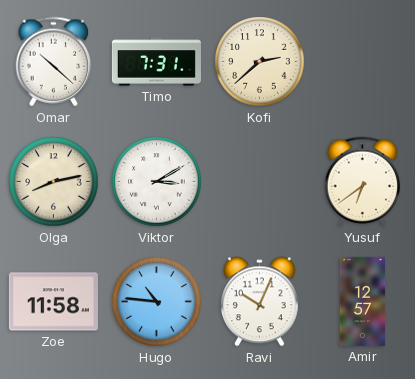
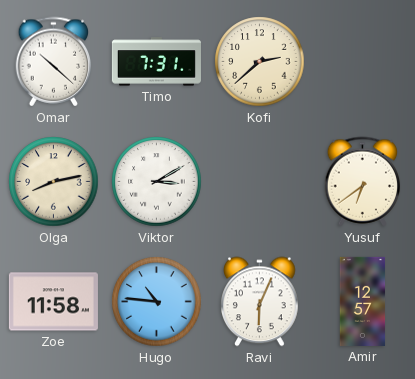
Ravi: 10:04 -> 6:04
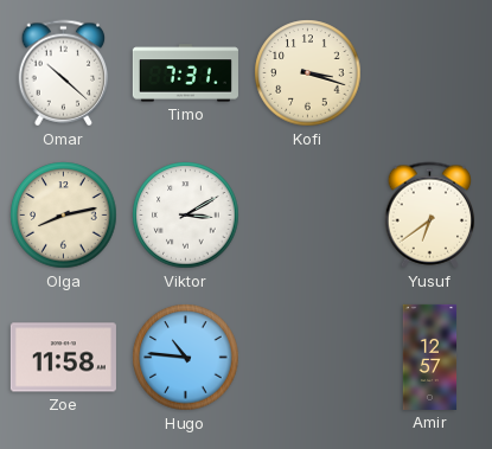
Kofi: 2:38 -> 3:18
Ravi: 6:04 -> none
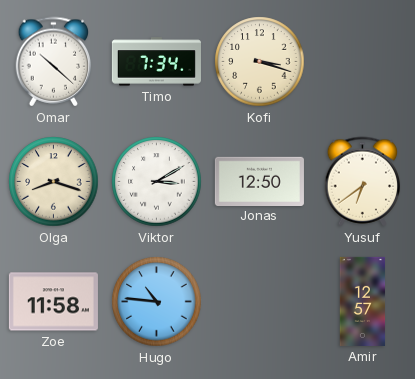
Timo: 7:31 -> 7:34
Olga: 8:13 -> 8:18
Jonas: none -> 12:50
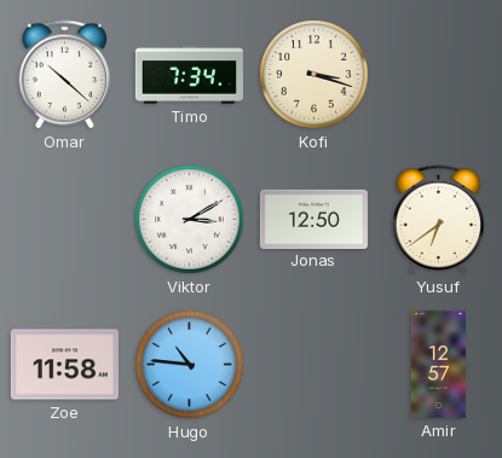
Olga: 8:18 -> none
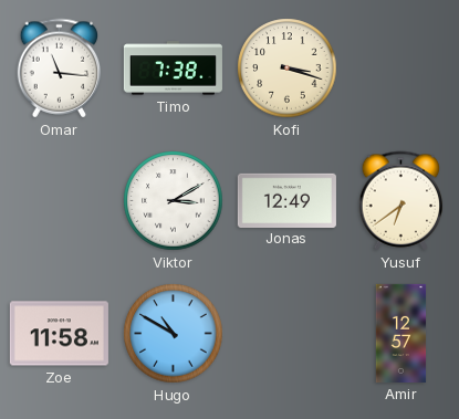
Omar: 10:22 -> 11:16
Timo: 7:34 -> 7:38
Jonas: 12:50 -> 12:49
Hugo: 10:46 -> 10:50
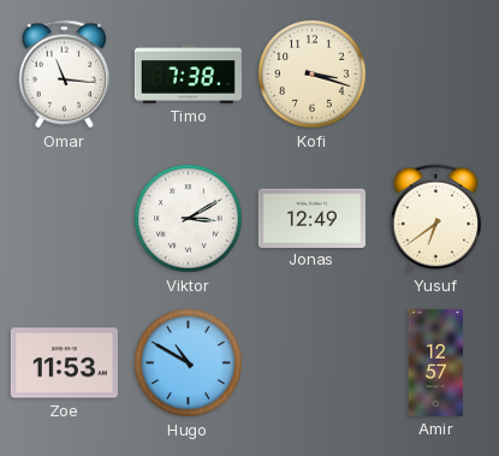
Zoe: 11:58 -> 11:53
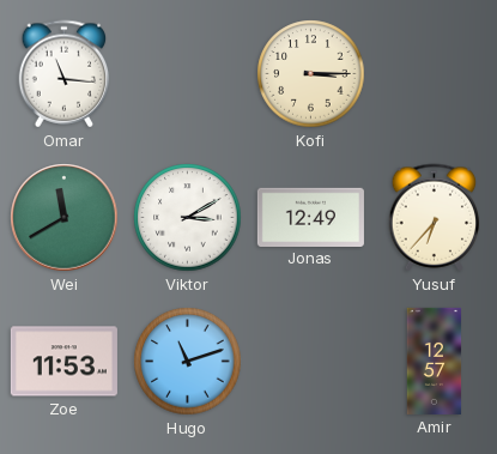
Timo: 7:38 -> none
Kofi: 3:18 -> 3:15
Wei: none -> 11:40
Yusuf: 6:39 -> 6:37
Hugo: 10:50 -> 11:12
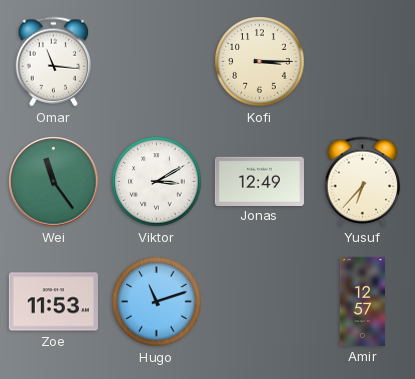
Wei: 11:40 -> 11:24
